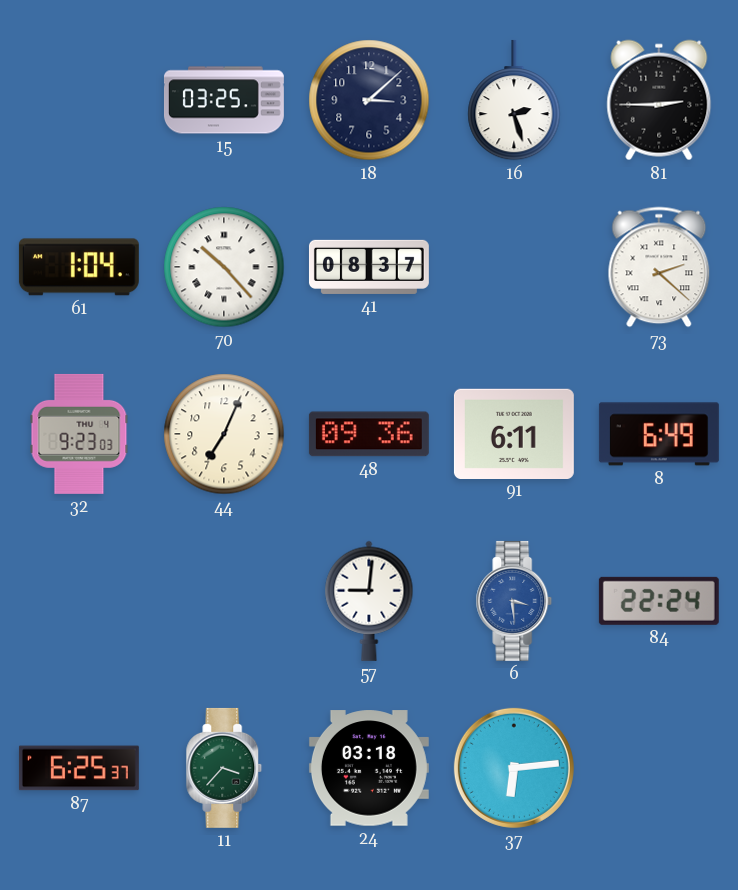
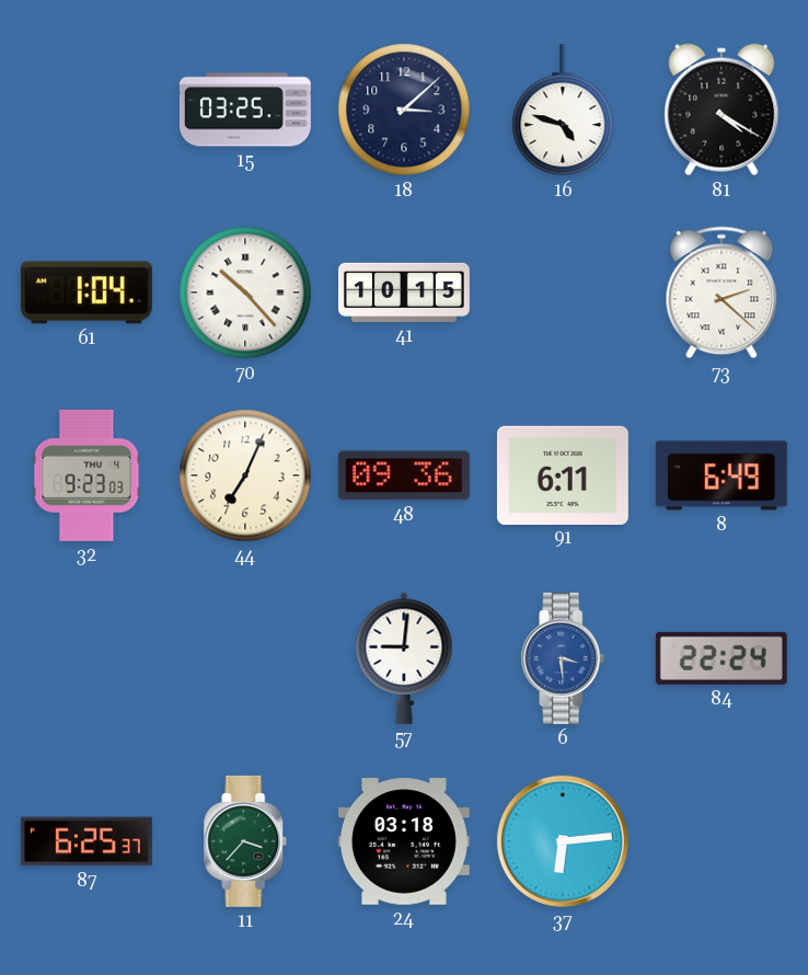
16: 2:27 -> 4:48
81: 2:45 -> 4:20
41: 08:37 -> 10:15
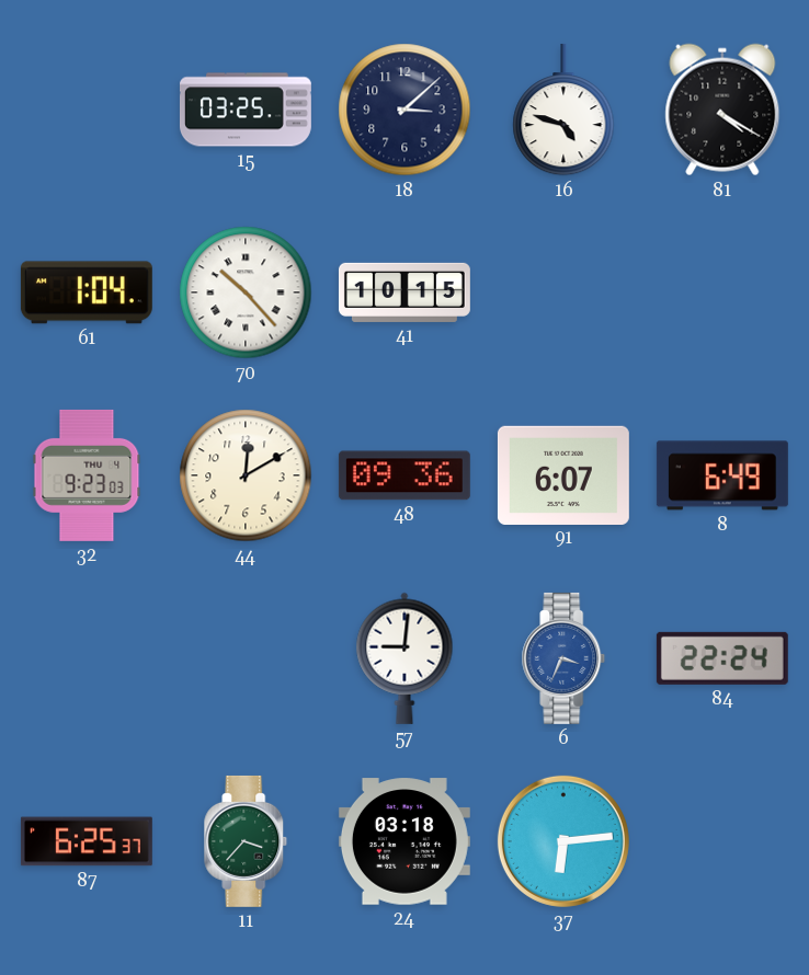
73: 2:22 -> none
44: 7:04 -> 12:10
91: 6:11 -> 6:07
6: 3:29 -> 3:34
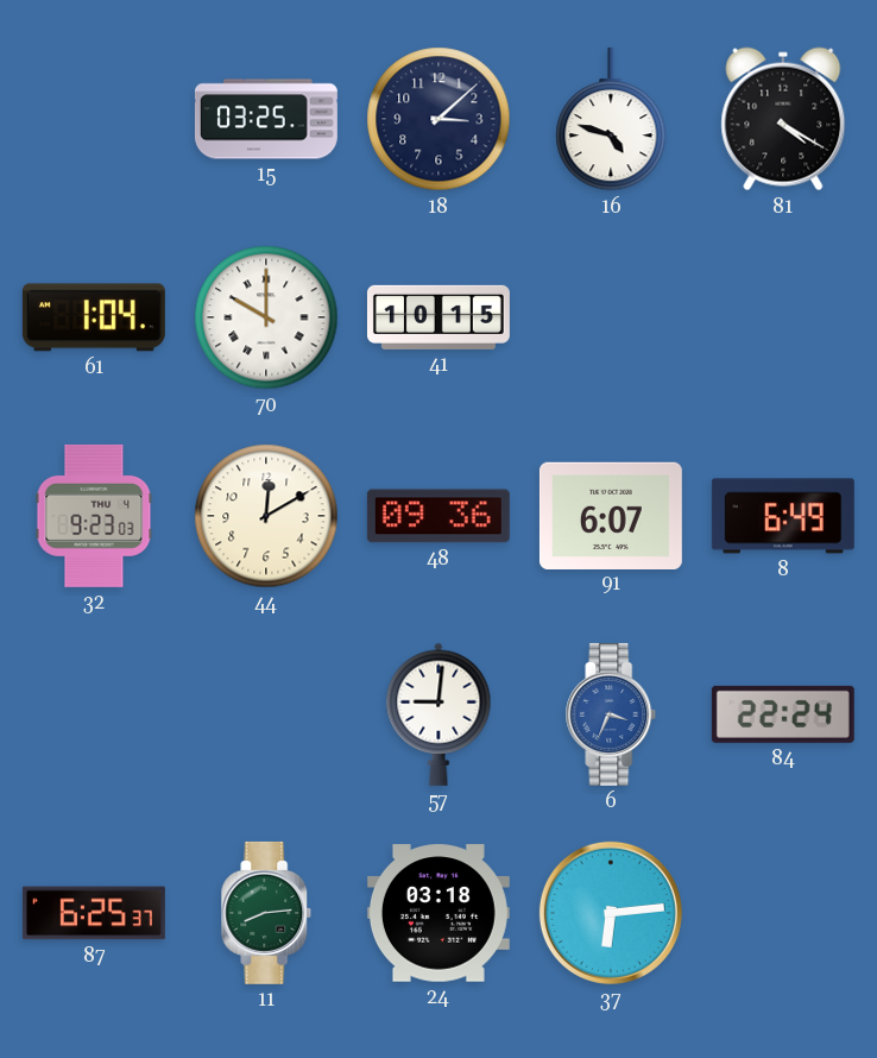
70: 10:23 -> 10:00
11: 3:37 -> 8:14
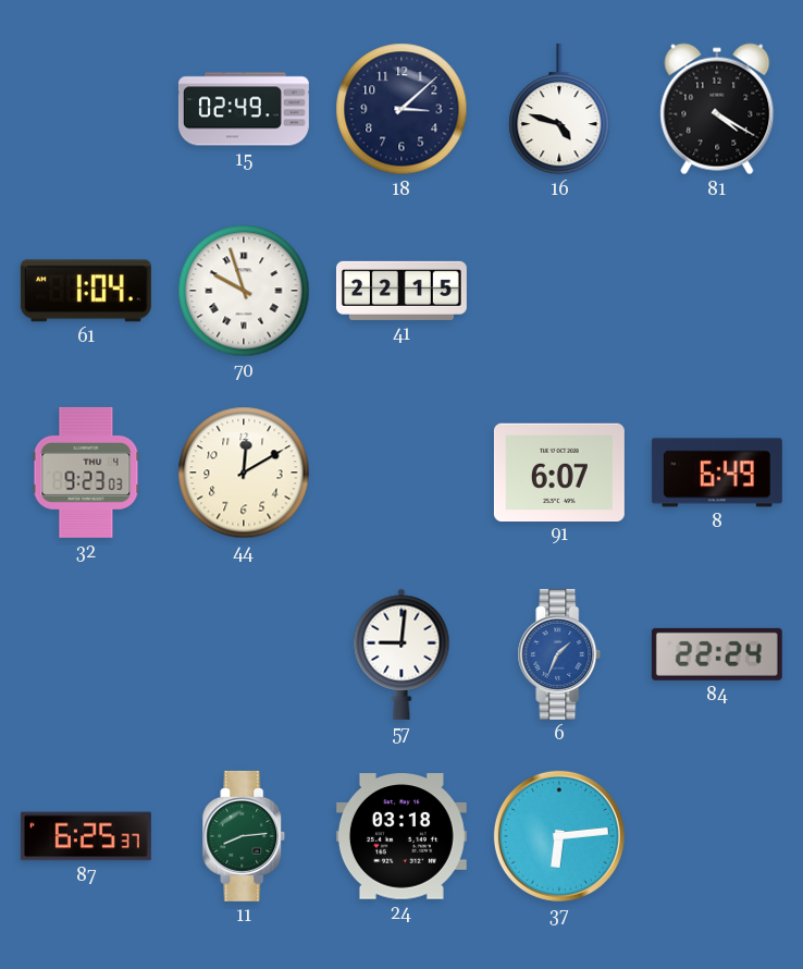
15: 03:25 -> 02:49
70: 10:00 -> 9:57
41: 10:15 -> 22:15
48: 09:36 -> none
6: 3:34 -> 1:34
